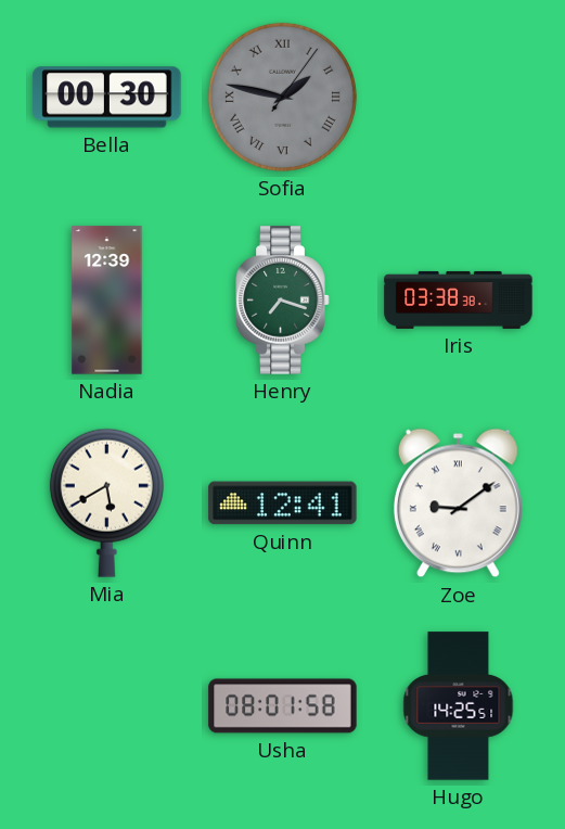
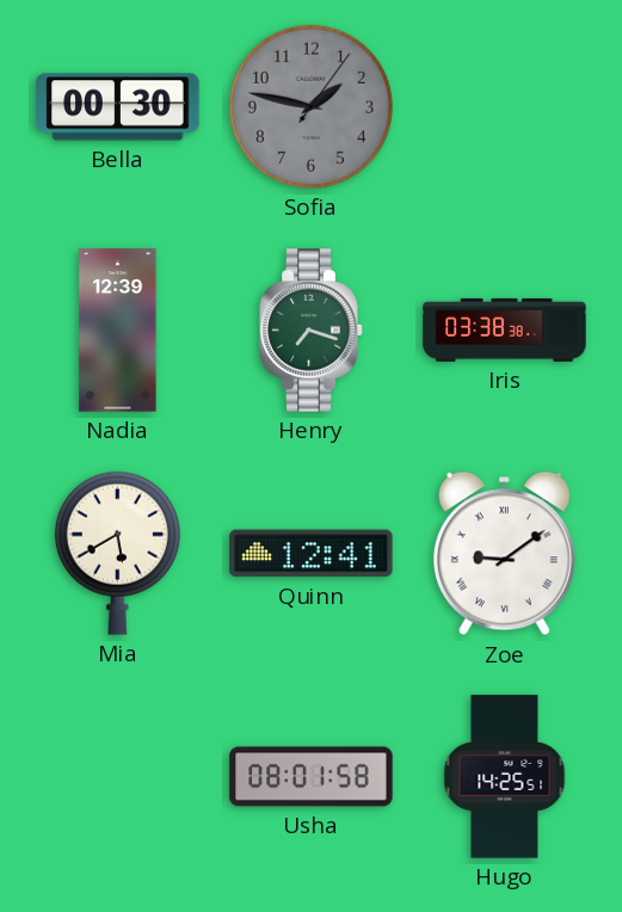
Sofia numerals: Roman -> Arabic
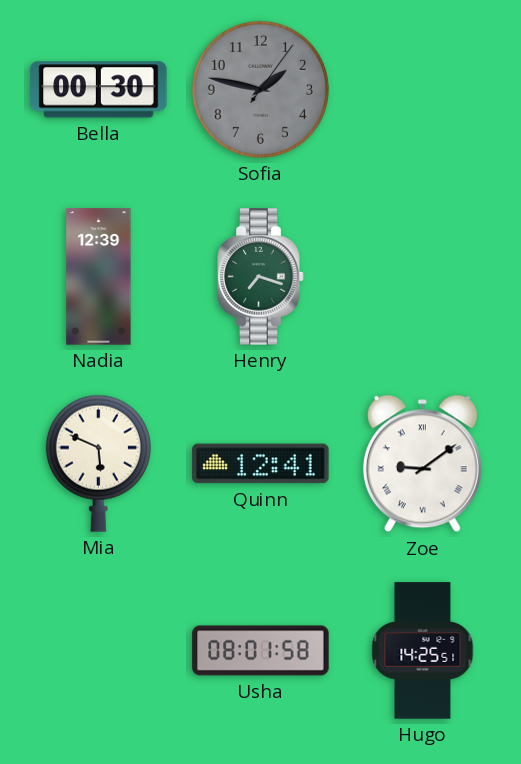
Iris: 03:38 -> none
Mia: 5:40 -> 5:49
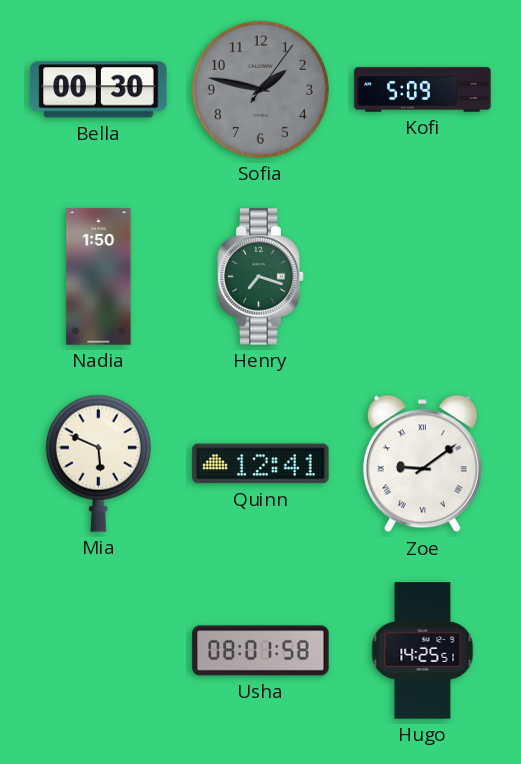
Kofi: none -> 5:09
Nadia: 12:39 -> 1:50
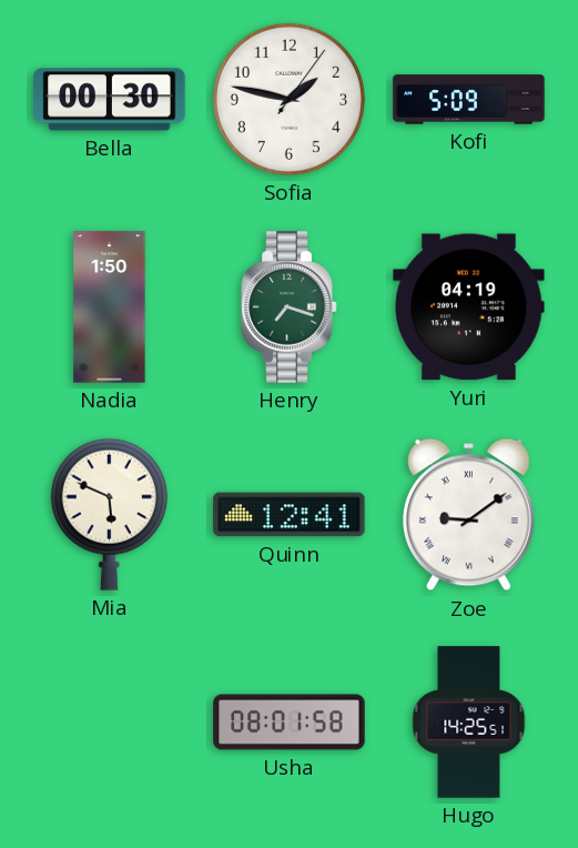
Sofia dial: grey -> white
Yuri: none -> 04:19
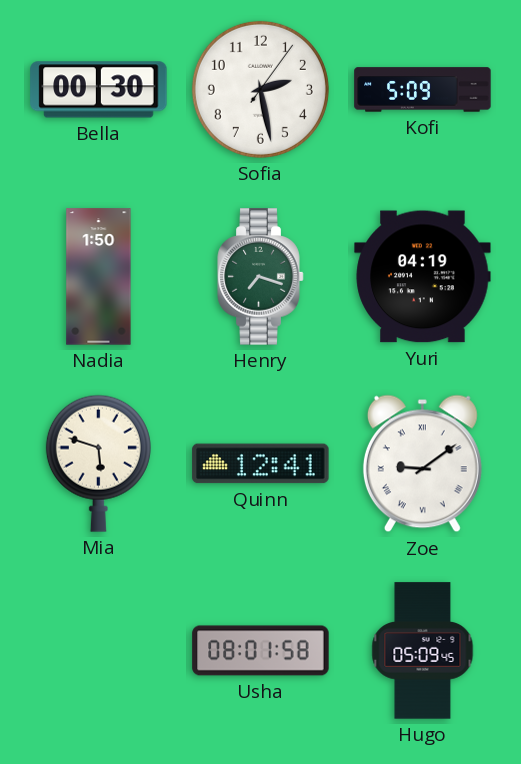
Sofia: 1:47 -> 2:28
Mia: 5:49 -> 5:48
Hugo: 14:25 -> 05:09
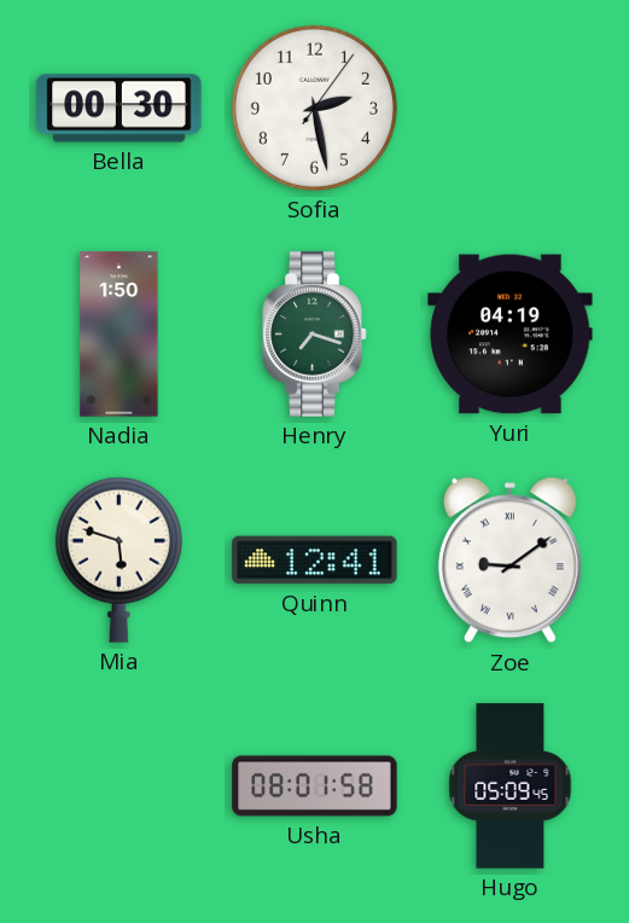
Kofi: 5:09 -> none
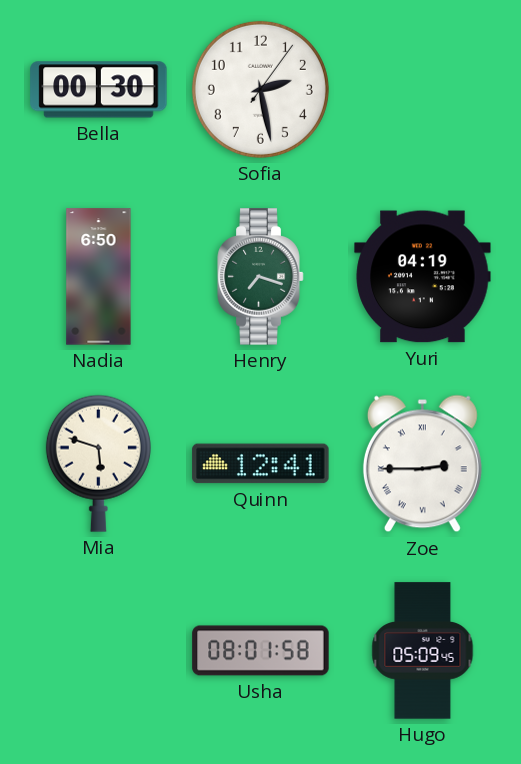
Nadia: 1:50 -> 6:50
Zoe: 9:09 -> 2:45
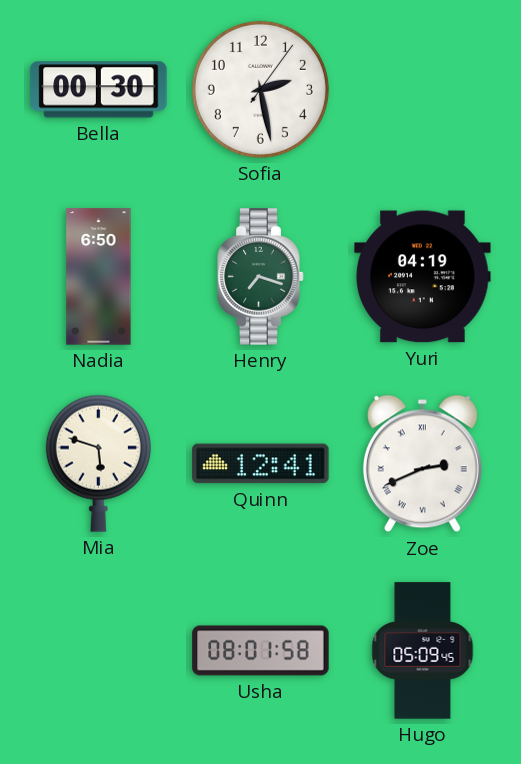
Zoe: 2:45 -> 2:41
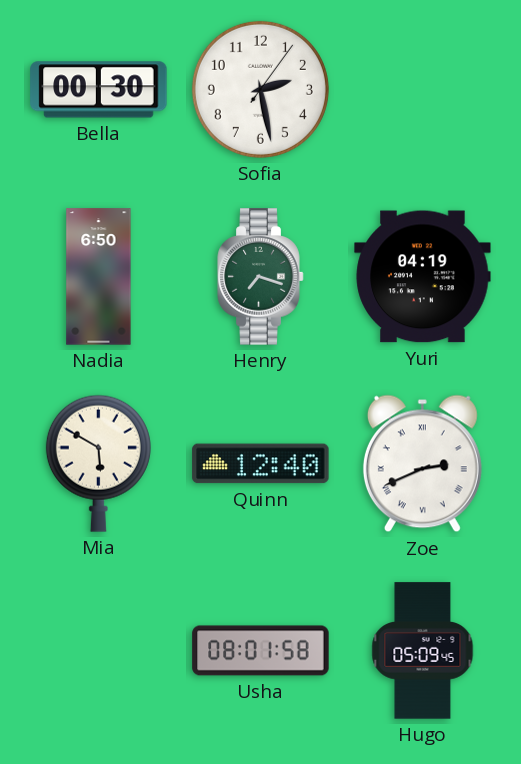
Mia: 5:48 -> 5:50
Quinn: 12:41 -> 12:40
